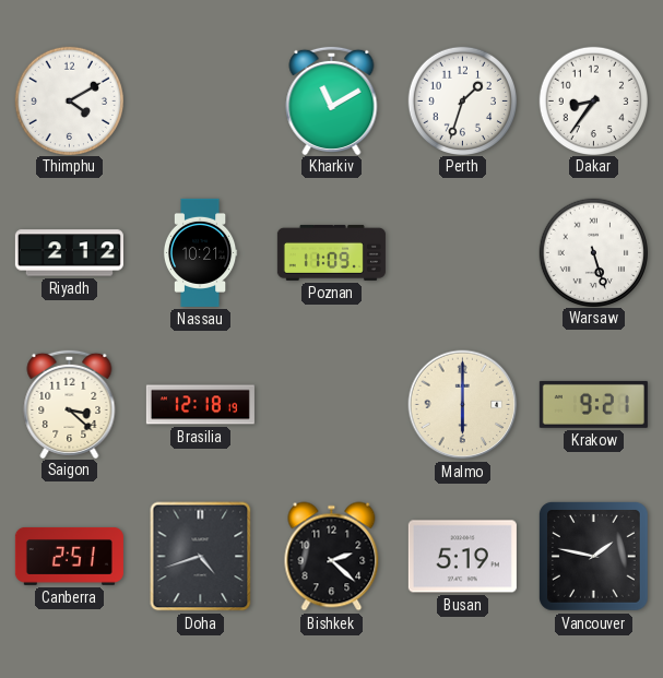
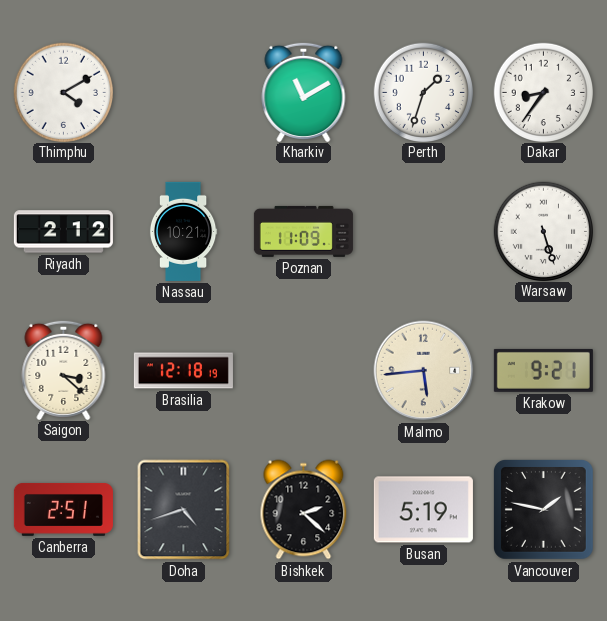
Malmo: 6:00 -> 5:44
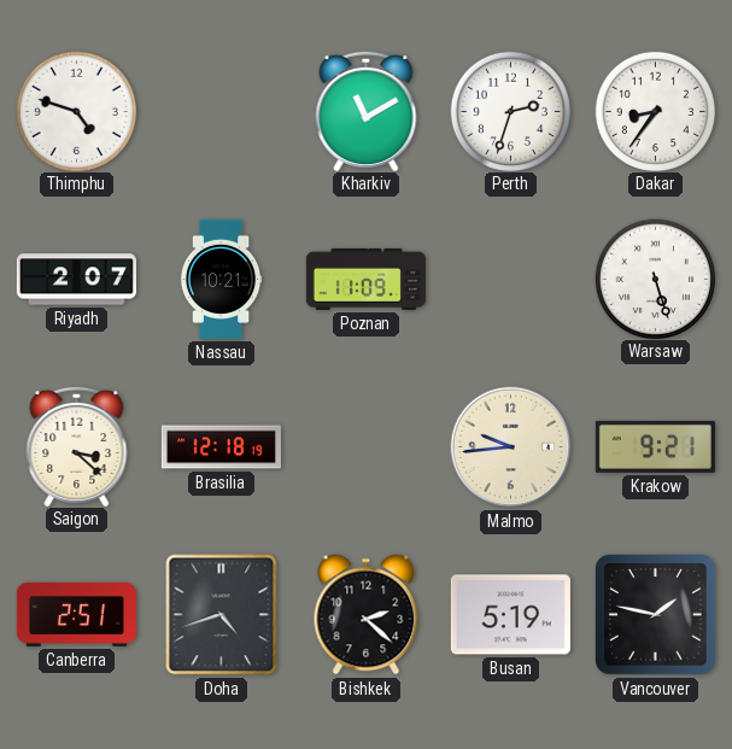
Thimphu: 4:10 -> 4:48
Perth: 1:33 -> 2:33
Riyadh: 2:12 -> 2:07
Malmo: 5:44 -> 9:44
